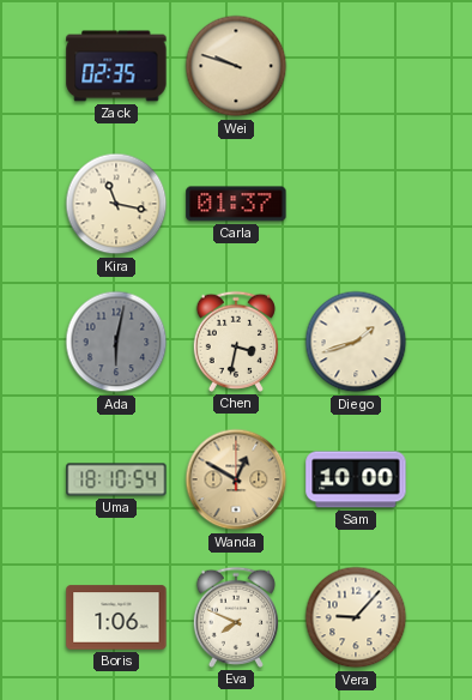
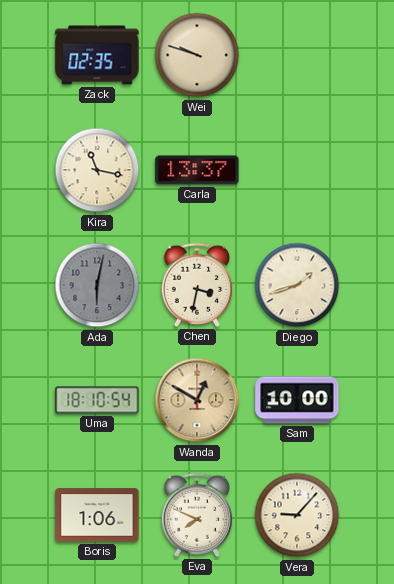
Carla: 01:37 -> 13:37
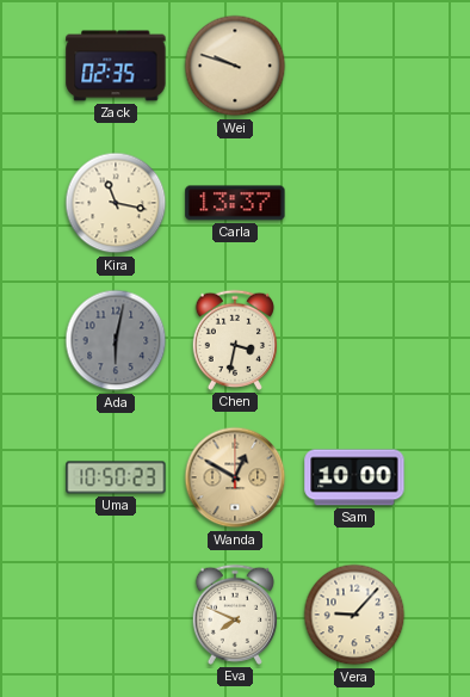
Diego: 1:42 -> none
Uma: 18:10 -> 10:50
Boris: 1:06 -> none
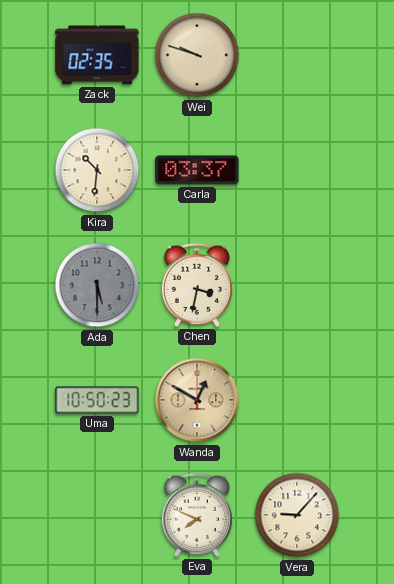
Kira: 11:17 -> 10:31
Carla: 13:37 -> 03:37
Ada: 6:02 -> 5:30
Sam: 10:00 -> none
